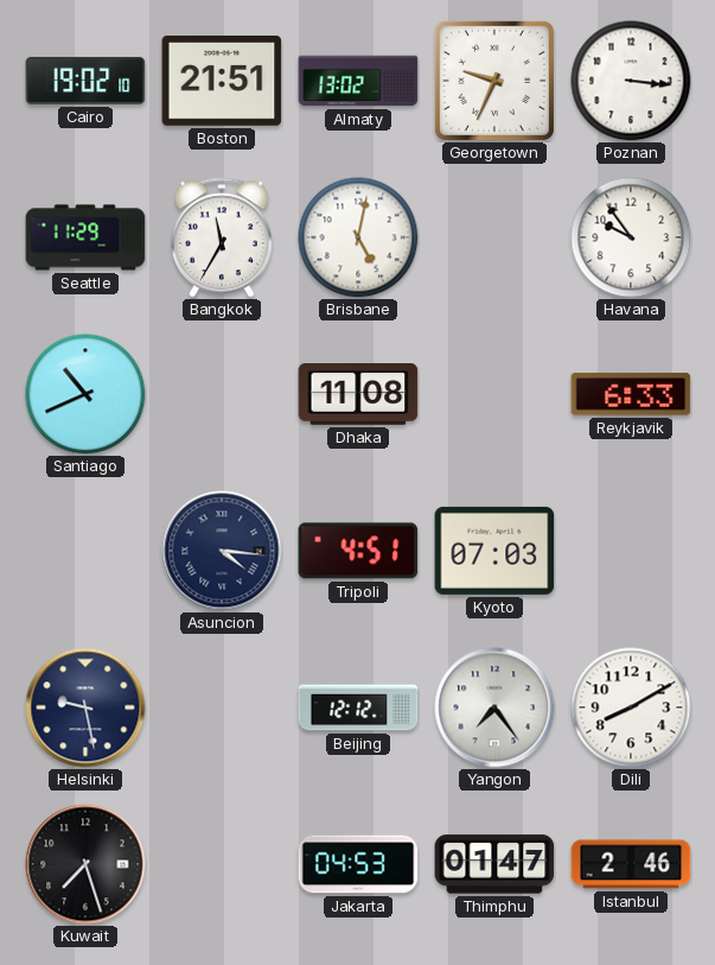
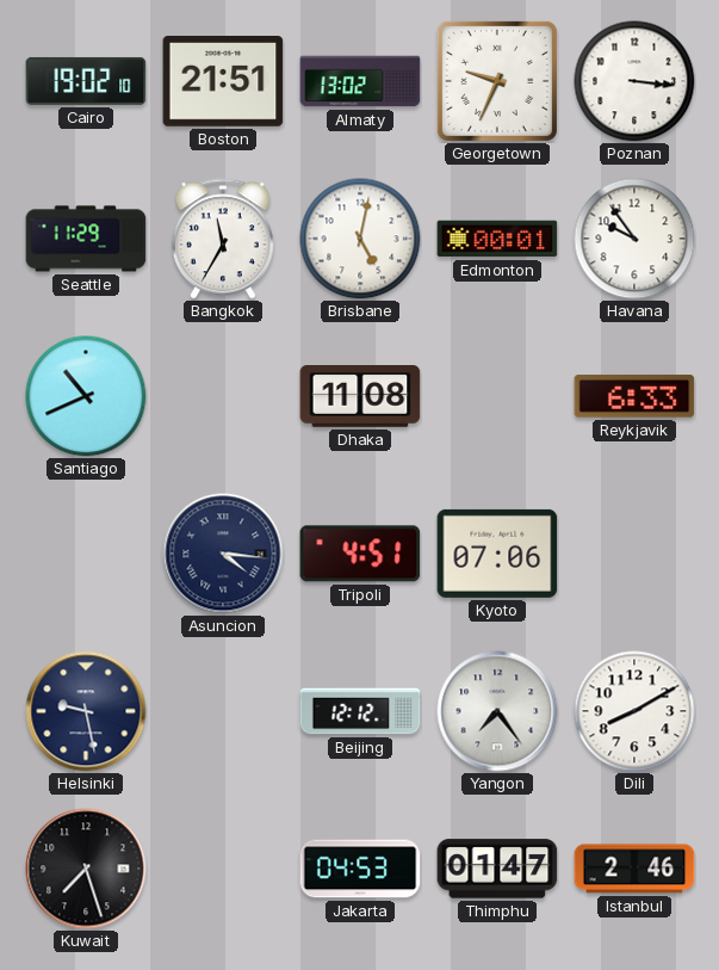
Edmonton: none -> 00:01
Kyoto: 07:03 -> 07:06
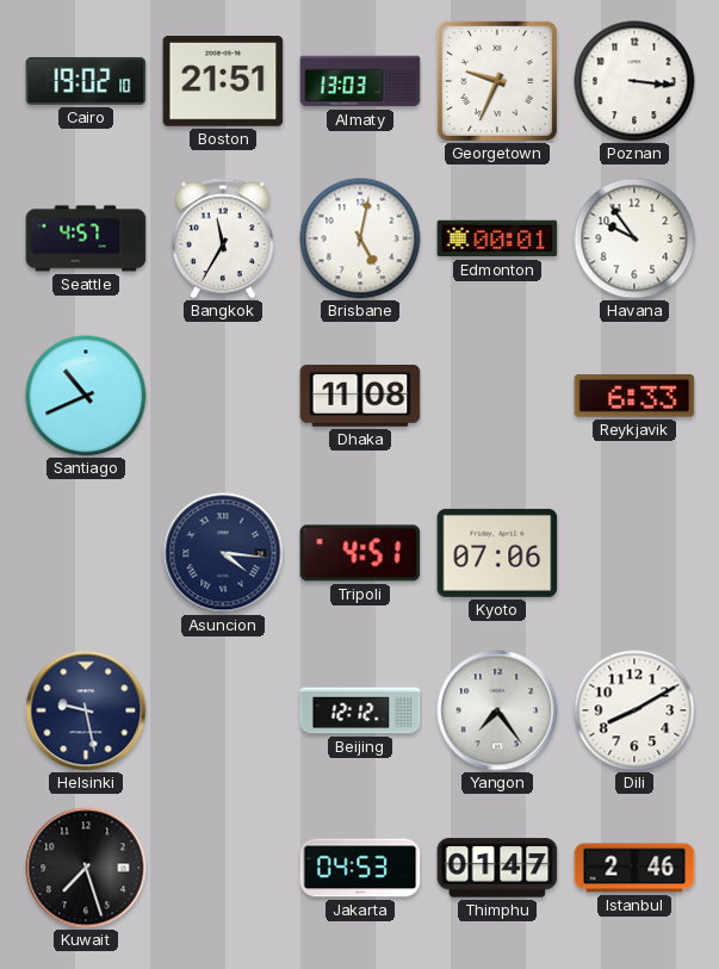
Almaty: 13:02 -> 13:03
Seattle: 11:29 -> 4:57
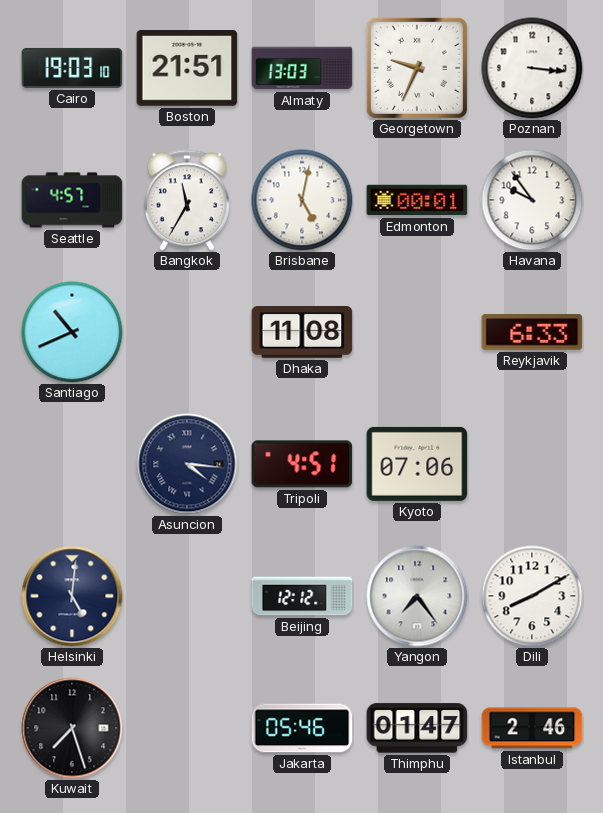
Cairo: 19:02 -> 19:03
Helsinki: 9:28 -> 5:01
Jakarta: 04:53 -> 05:46
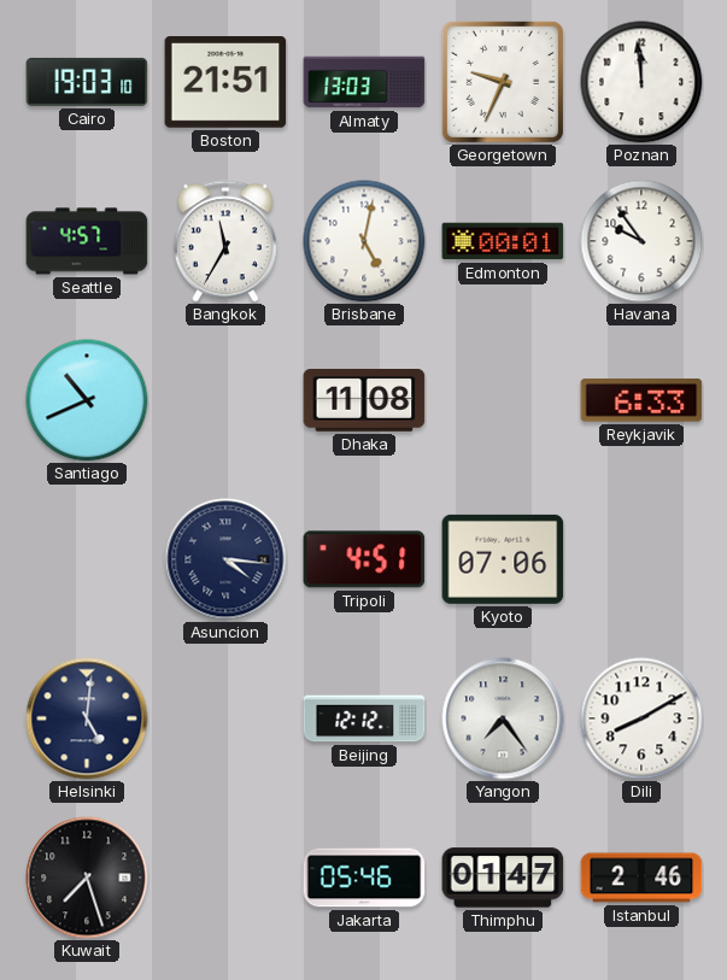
Poznan: 3:16 -> 11:59
